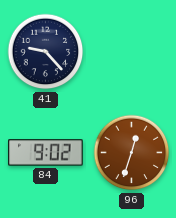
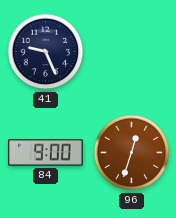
41: 9:23 -> 9:26
84: 9:02 -> 9:00
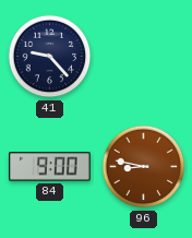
41: 9:26 -> 9:23
96: 12:33 -> 8:47
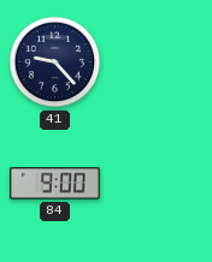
96: 8:47 -> none
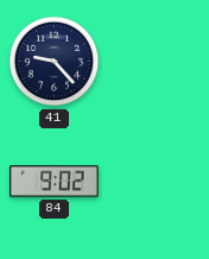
84: 9:00 -> 9:02
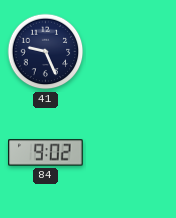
41: 9:23 -> 9:26
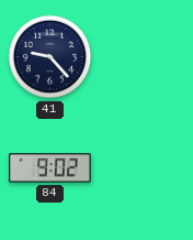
41: 9:26 -> 9:23
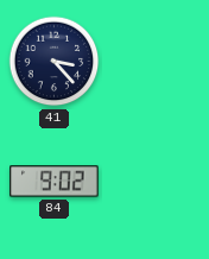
41: 9:23 -> 3:23
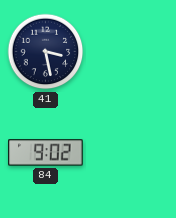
41: 3:23 -> 3:28
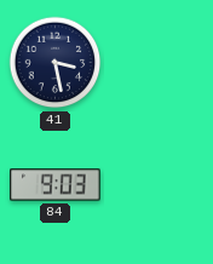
84: 9:02 -> 9:03
